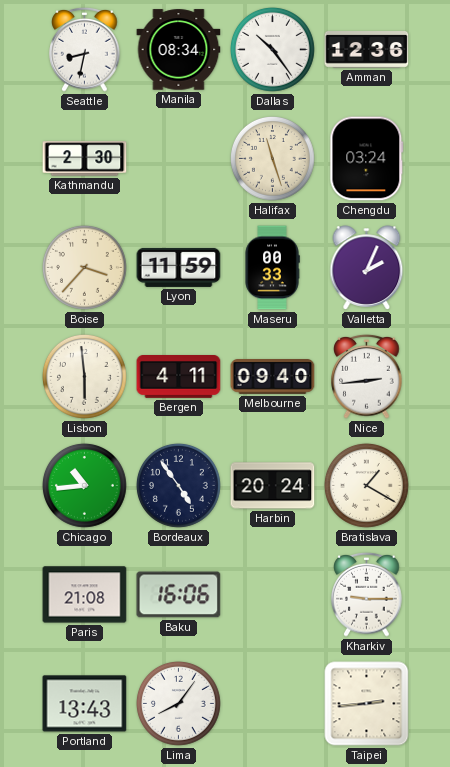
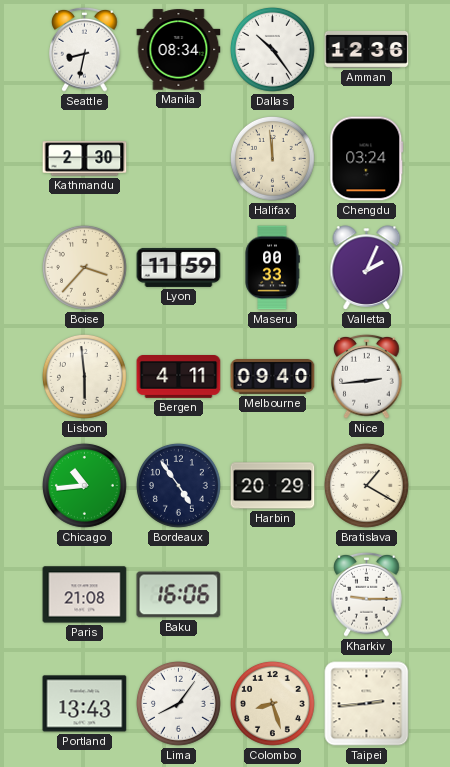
Halifax: 11:27 -> 11:59
Harbin: 20:24 -> 20:29
Colombo: none -> 8:27
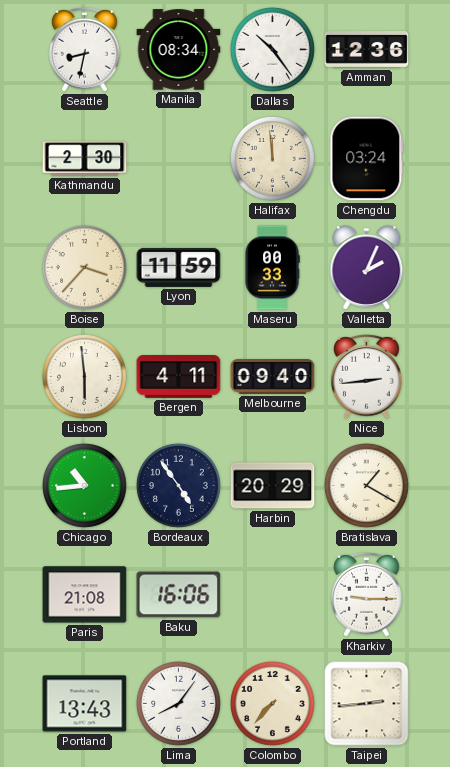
Colombo: 8:27 -> 7:37
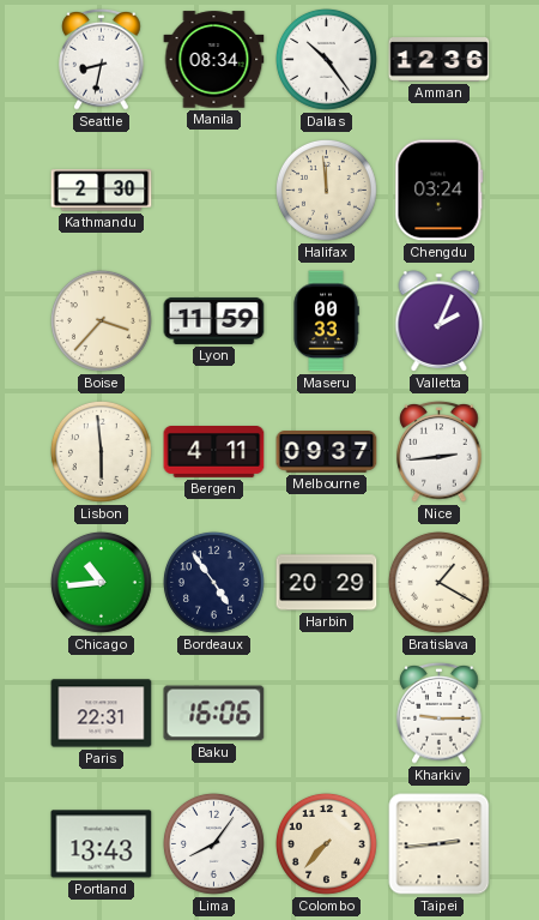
Melbourne: 09:40 -> 09:37
Paris: 21:08 -> 22:31
